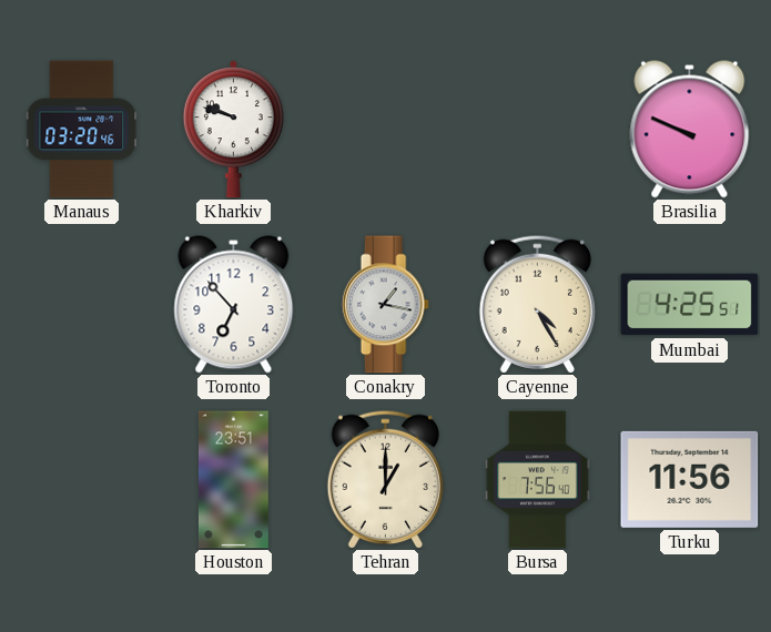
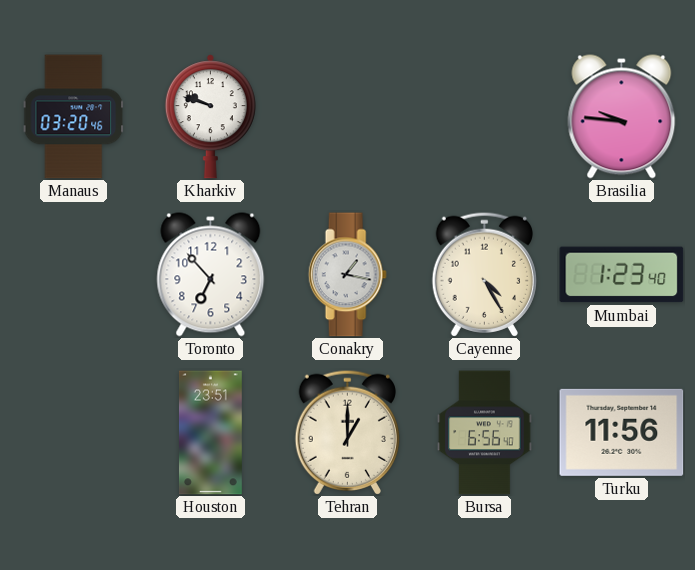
Brasilia: 9:49 -> 9:46
Mumbai: 4:25 -> 1:23
Bursa: 7:56 -> 6:56
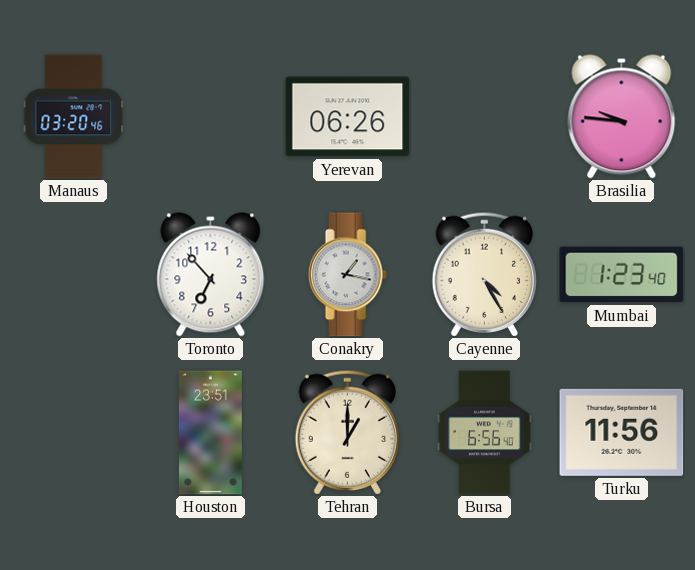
Kharkiv: 9:48 -> none
Yerevan: none -> 06:26
